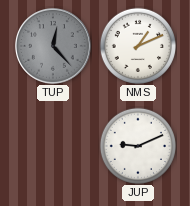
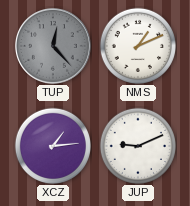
XCZ: none -> 1:14
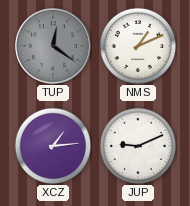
TUP: 12:23 -> 12:21
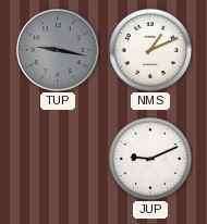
TUP: 12:21 -> 9:17
XCZ: 1:14 -> none
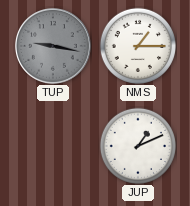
NMS: 1:11 -> 1:15
JUP: 9:11 -> 1:11
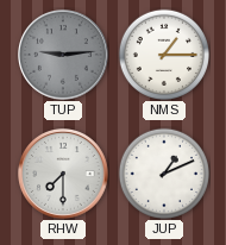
TUP: 9:17 -> 9:14
RHW: none -> 7:30
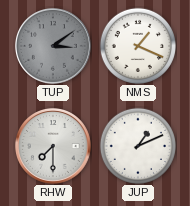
TUP: 9:14 -> 3:09
NMS: 1:15 -> 1:19
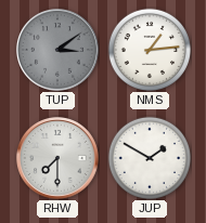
NMS: 1:19 -> 1:14
JUP: 1:11 -> 1:50
